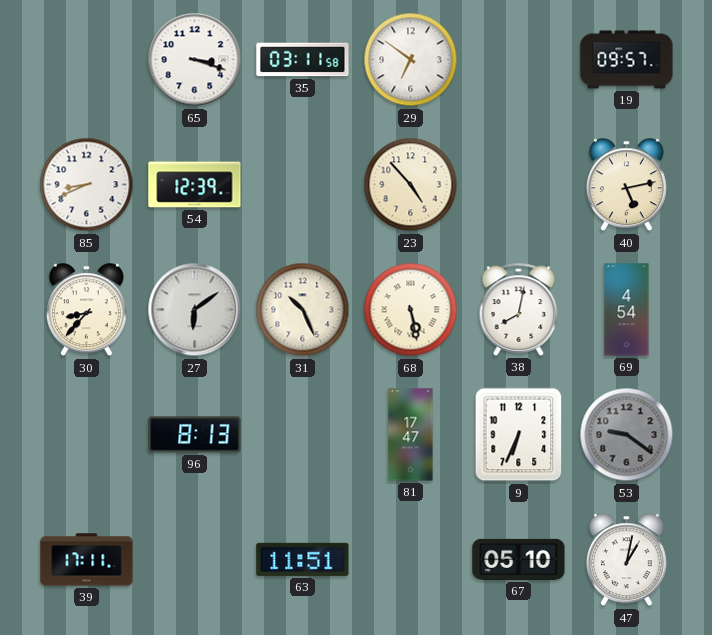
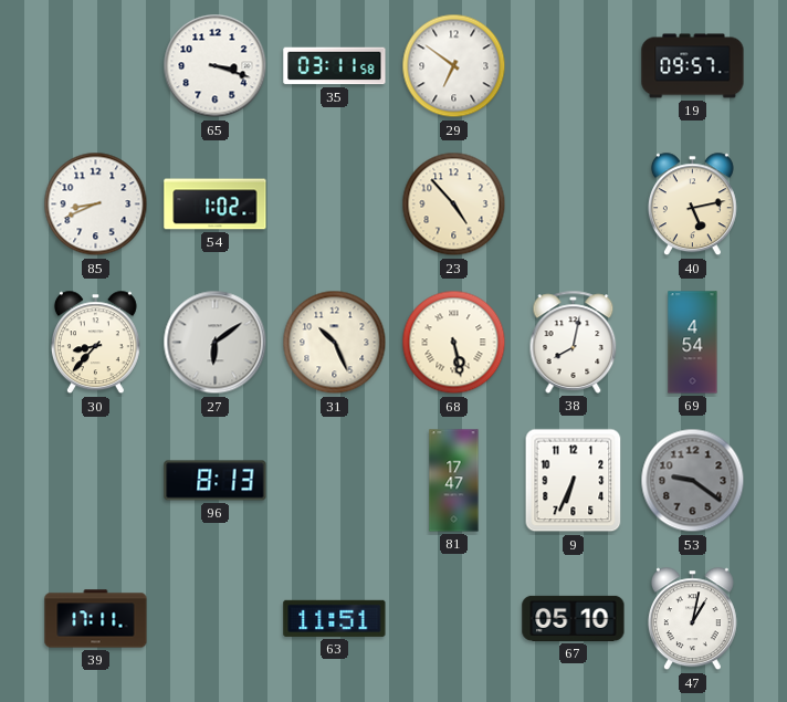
54: 12:39 -> 1:02
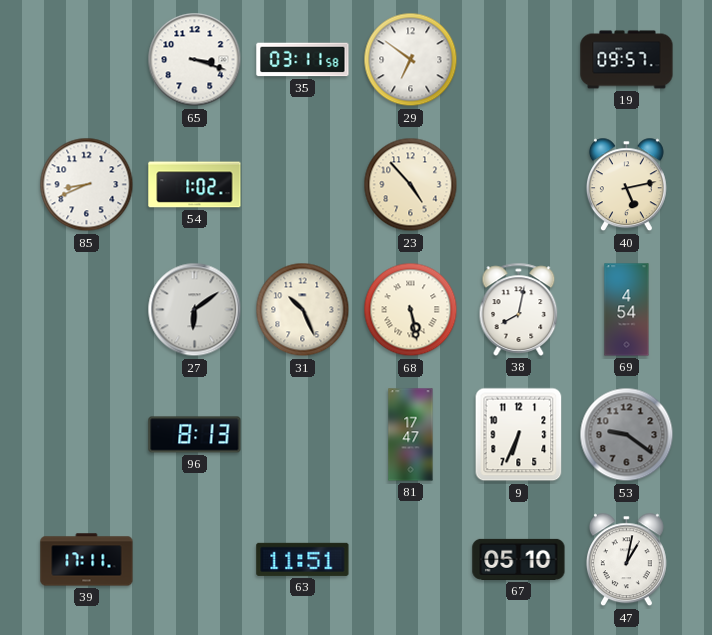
30: 8:37 -> none
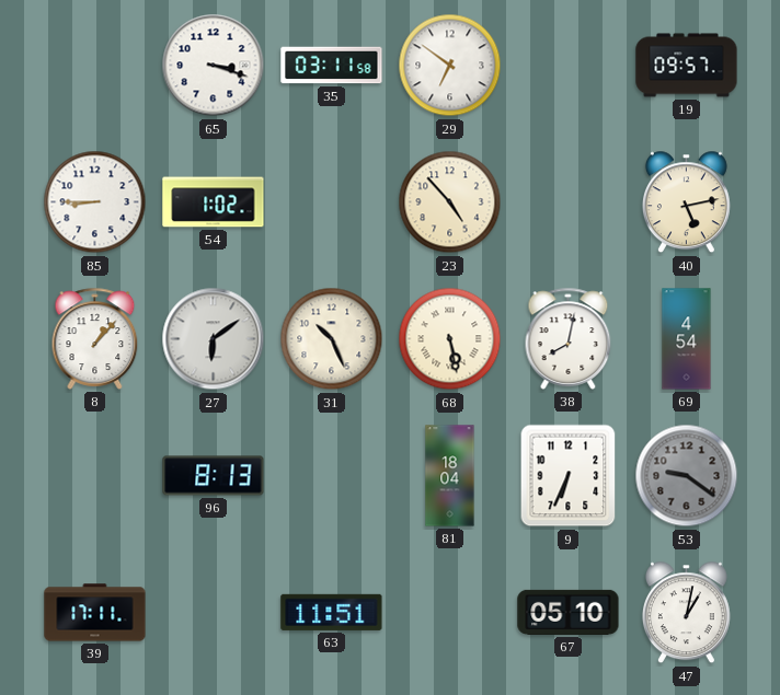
85: 8:41 -> 8:45
8: none -> 1:07
81: 17:47 -> 18:04
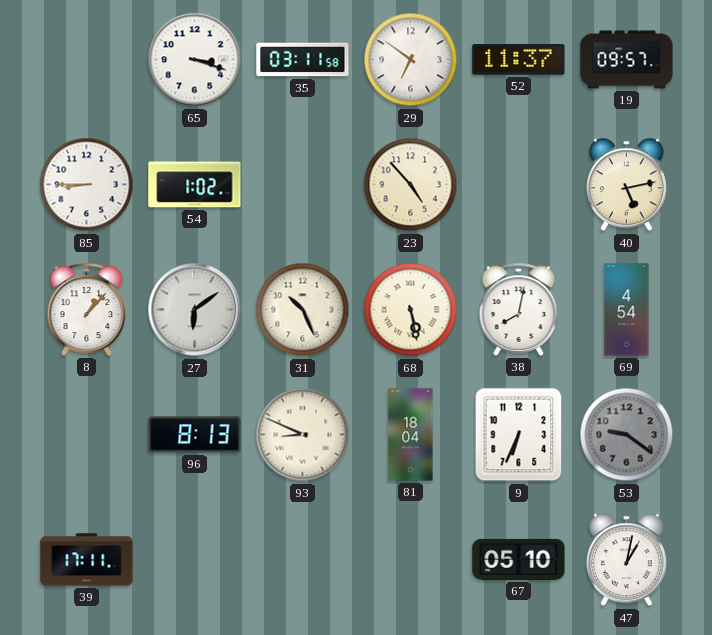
52: none -> 11:37
93: none -> 8:49
63: 11:51 -> none
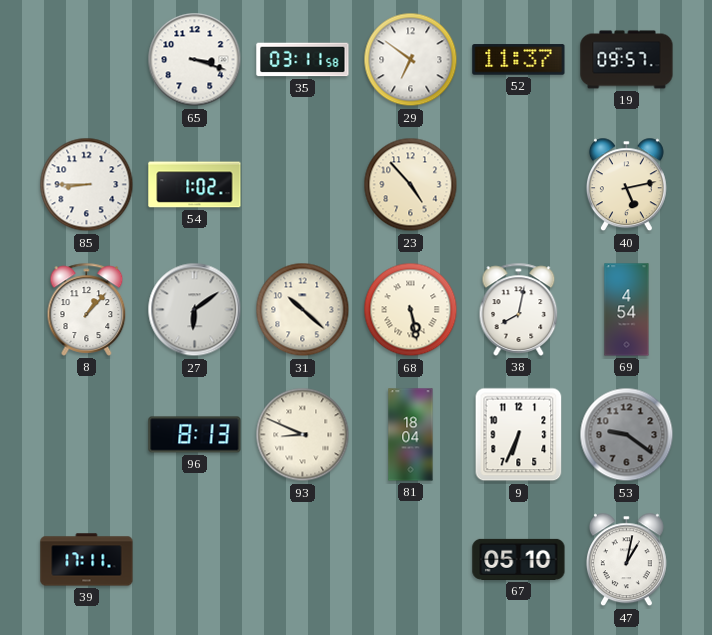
31: 10:26 -> 10:22
